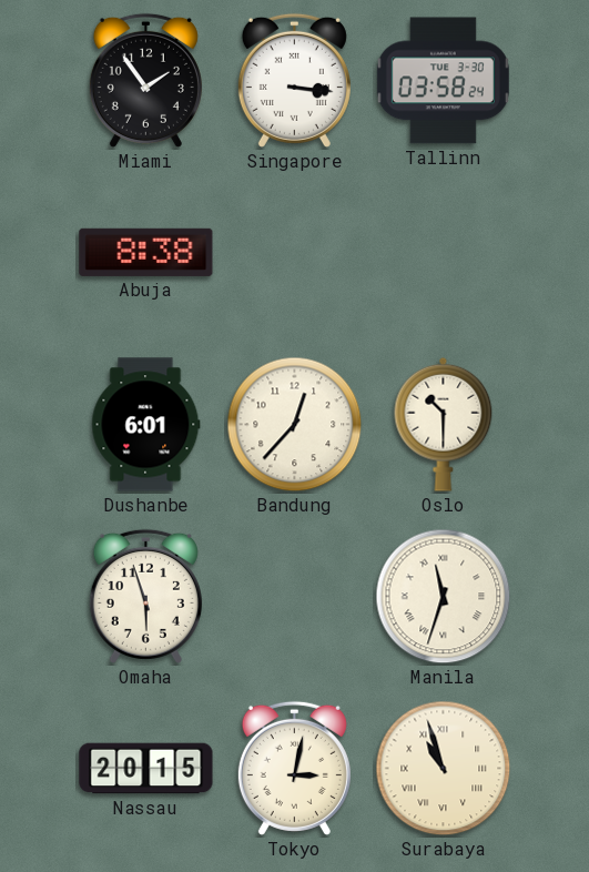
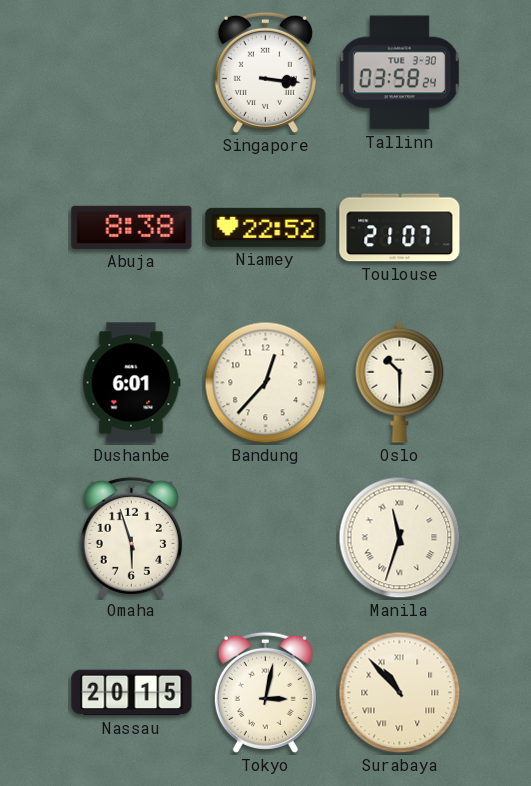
Miami: 1:54 -> none
Niamey: none -> 22:52
Toulouse: none -> 21:07
Surabaya: 10:57 -> 10:53
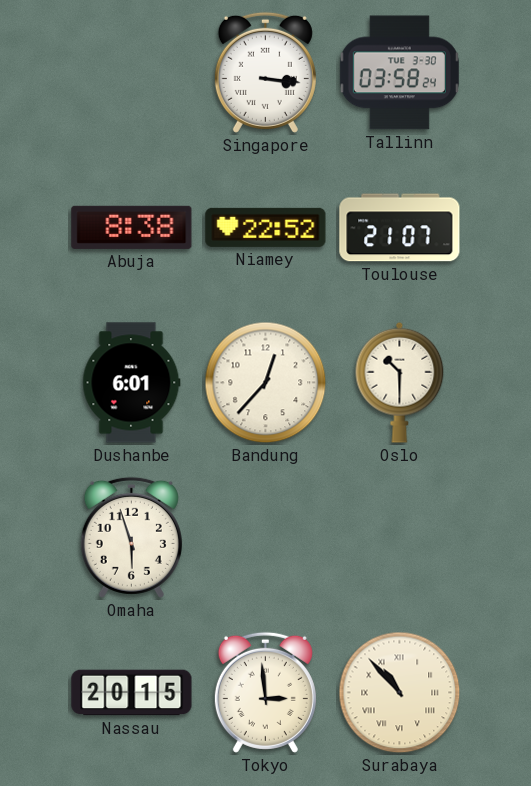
Manila: 11:33 -> none
Tokyo: 3:02 -> 2:59
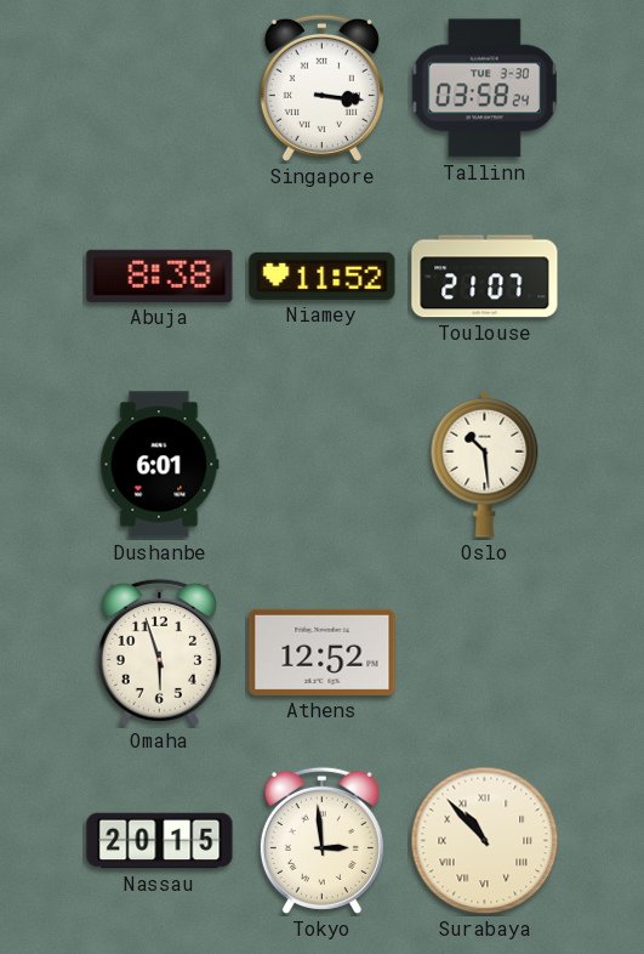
Niamey: 22:52 -> 11:52
Bandung: 12:37 -> none
Oslo: 10:30 -> 10:29
Athens: none -> 12:52
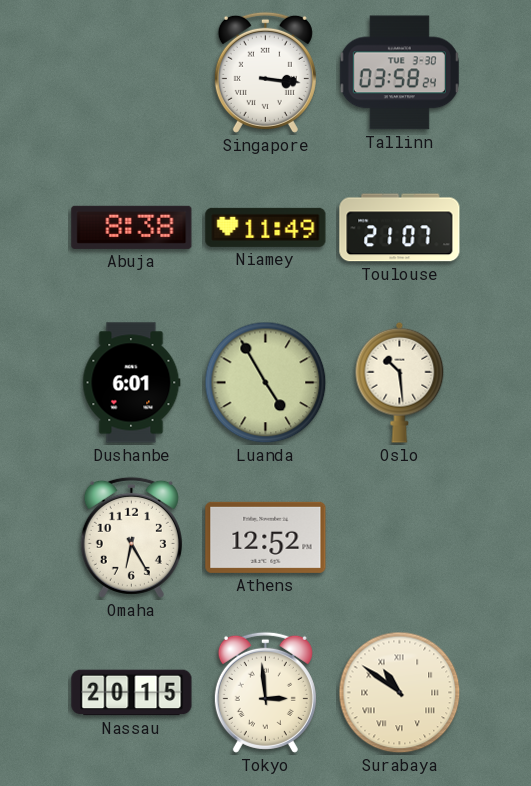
Niamey: 11:52 -> 11:49
Luanda: none -> 4:55
Omaha: 5:57 -> 6:25
Surabaya: 10:53 -> 10:51
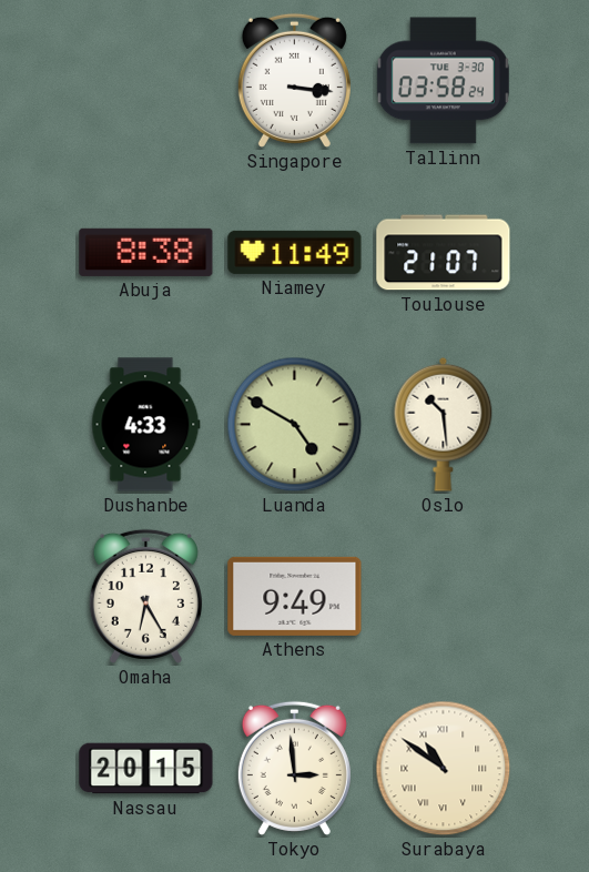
Dushanbe: 6:01 -> 4:33
Luanda: 4:55 -> 4:50
Athens: 12:52 -> 9:49
